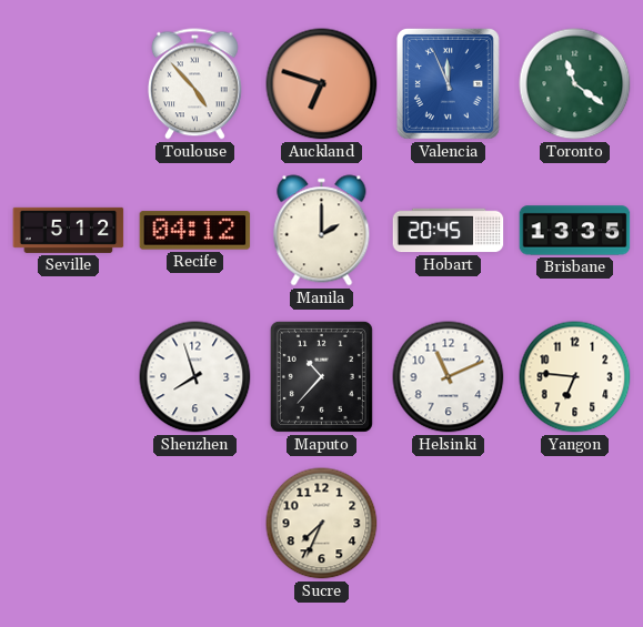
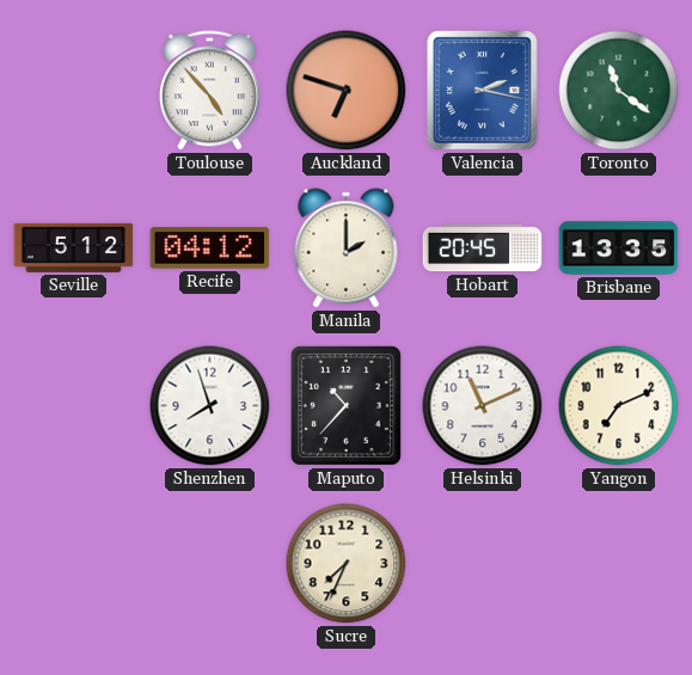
Valencia: 11:56 -> 2:17
Yangon: 6:46 -> 7:11
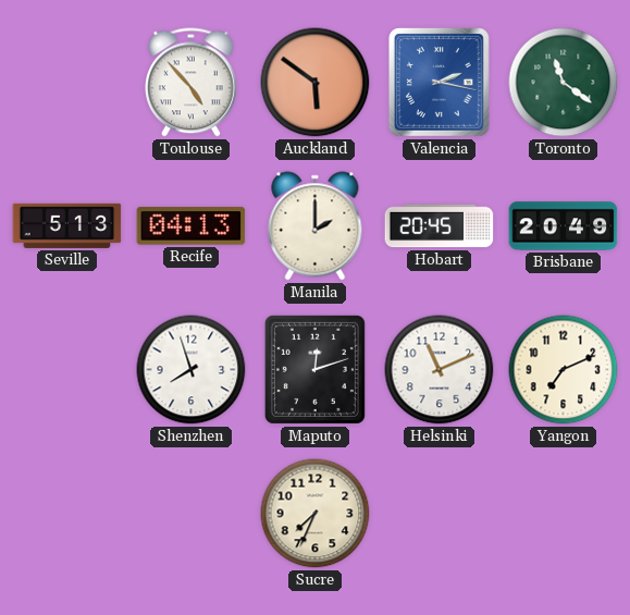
Auckland: 6:48 -> 5:51
Seville: 5:12 -> 5:13
Recife: 04:12 -> 04:13
Brisbane: 13:35 -> 20:49
Maputo: 10:37 -> 12:12
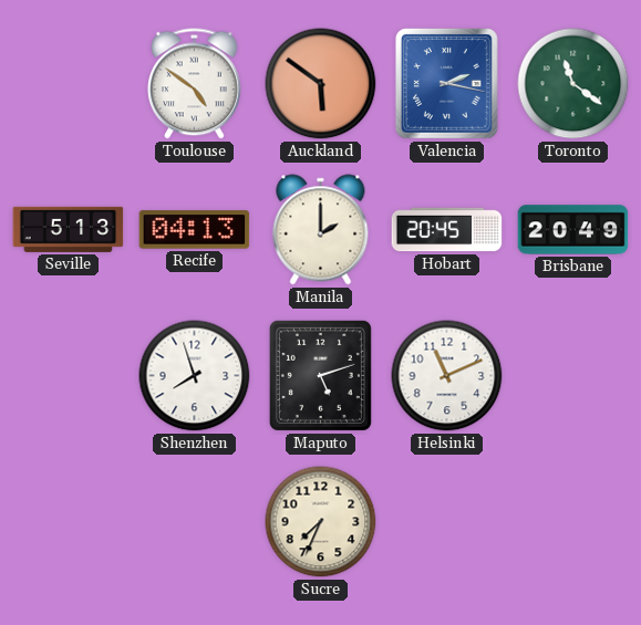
Toulouse: 4:53 -> 4:51
Maputo: 12:12 -> 5:12
Yangon: 7:11 -> none
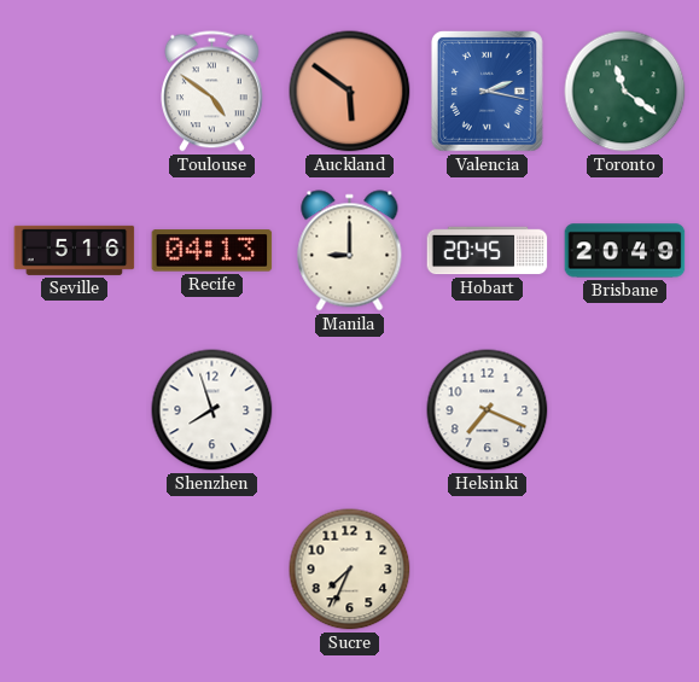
Seville: 5:13 -> 5:16
Manila: 2:00 -> 9:00
Maputo: 5:12 -> none
Helsinki: 11:11 -> 7:19
